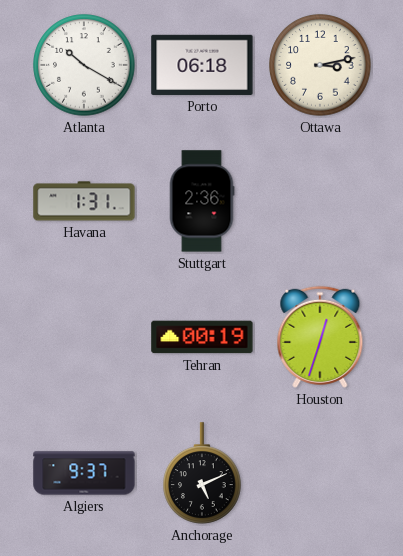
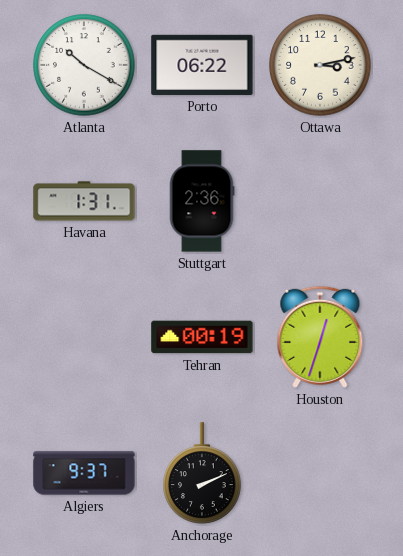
Porto: 06:18 -> 06:22
Anchorage: 5:11 -> 2:11
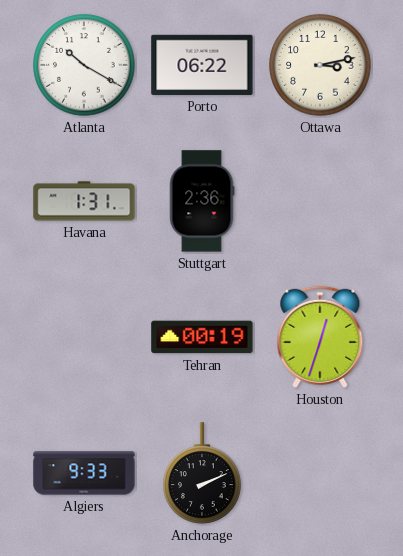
Algiers: 9:37 -> 9:33
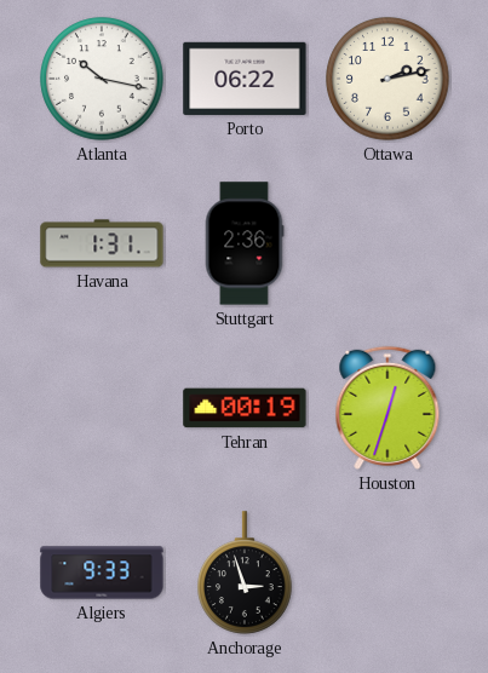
Atlanta: 10:20 -> 10:17
Ottawa: 3:13 -> 2:13
Anchorage: 2:11 -> 2:57
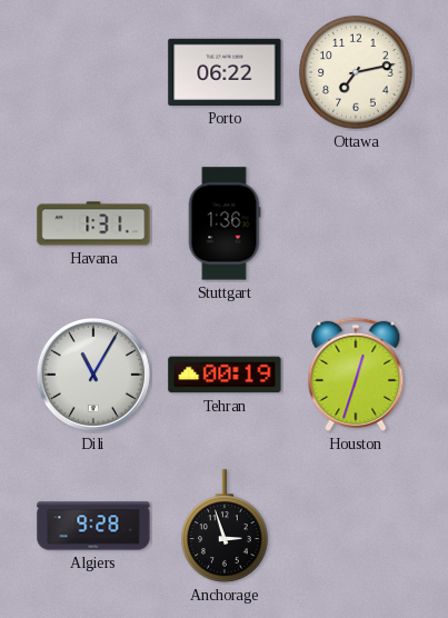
Atlanta: 10:17 -> none
Ottawa: 2:13 -> 7:13
Stuttgart: 2:36 -> 1:36
Dili: none -> 11:05
Algiers: 9:33 -> 9:28
